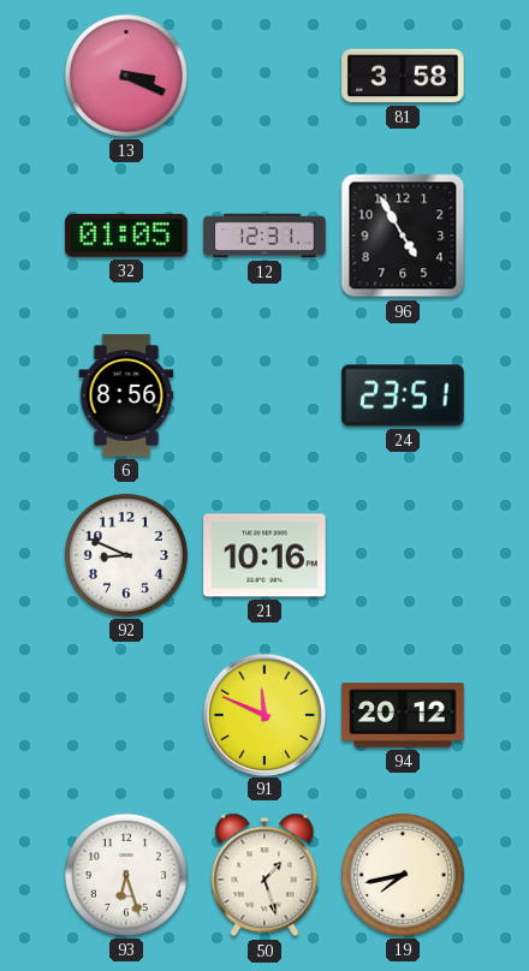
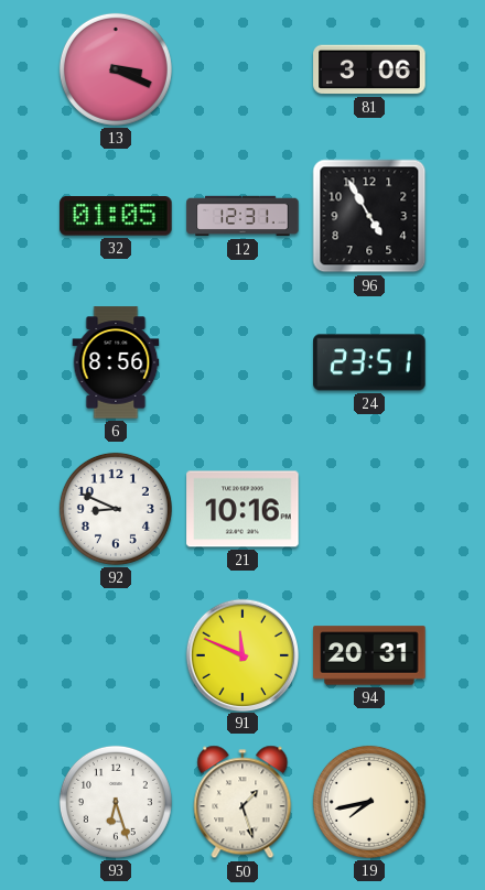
81: 3:58 -> 3:06
94: 20:12 -> 20:31
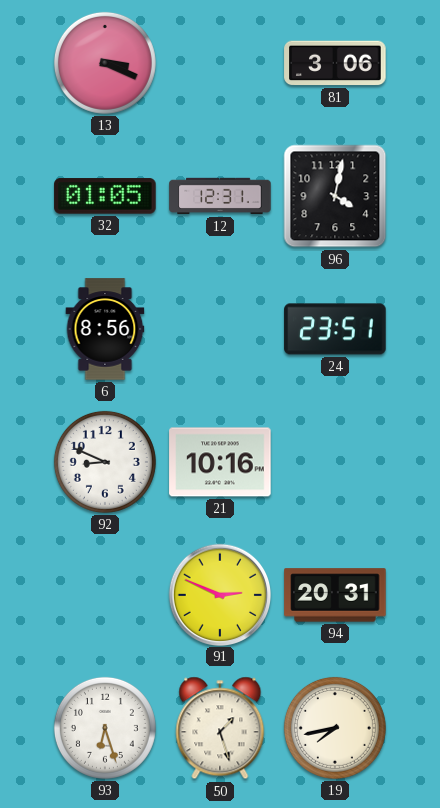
96: 4:55 -> 4:02
91: 11:49 -> 2:49
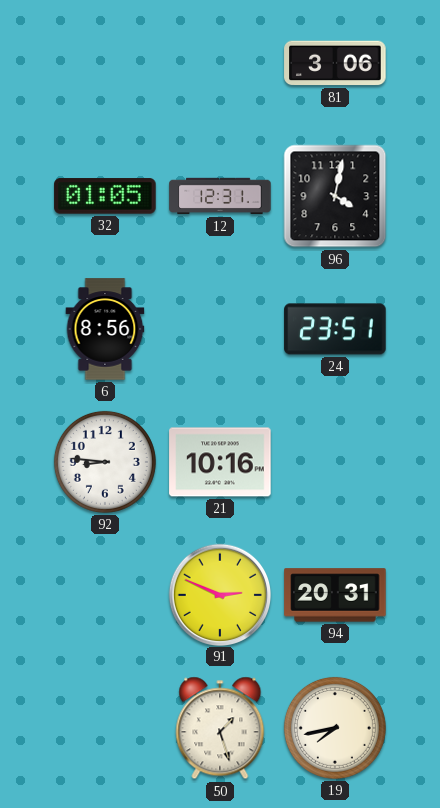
13: 3:19 -> none
92: 8:49 -> 8:46
93: 6:27 -> none
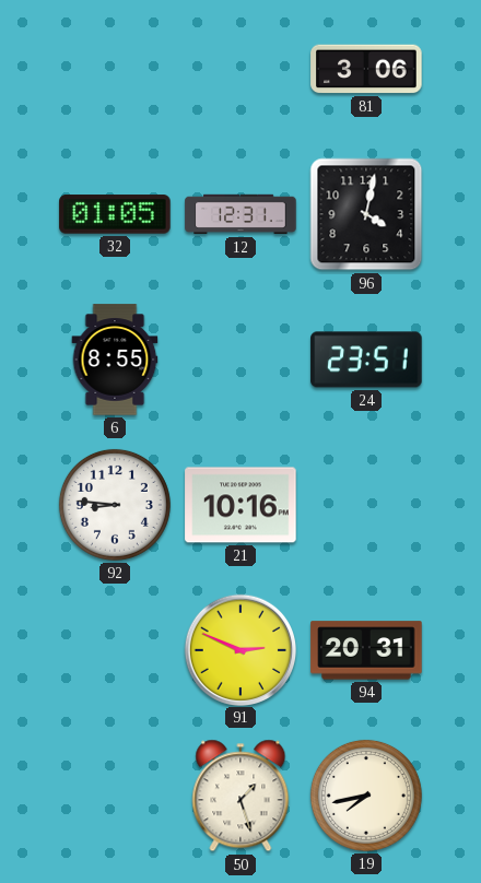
6: 8:56 -> 8:55
